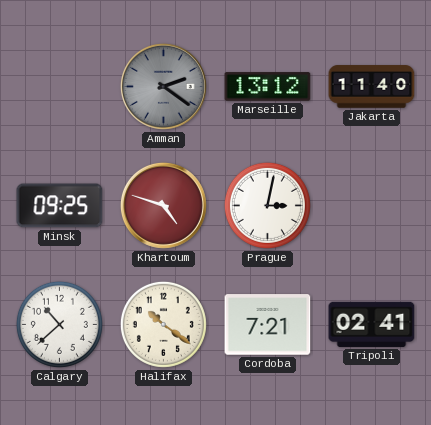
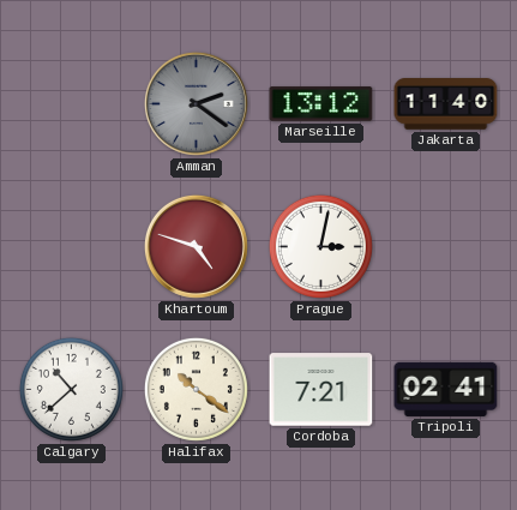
Minsk: 09:25 -> none
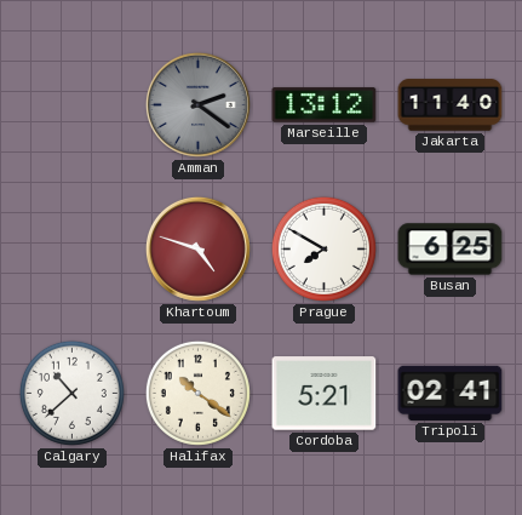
Prague: 3:02 -> 7:50
Busan: none -> 6:25
Cordoba: 7:21 -> 5:21
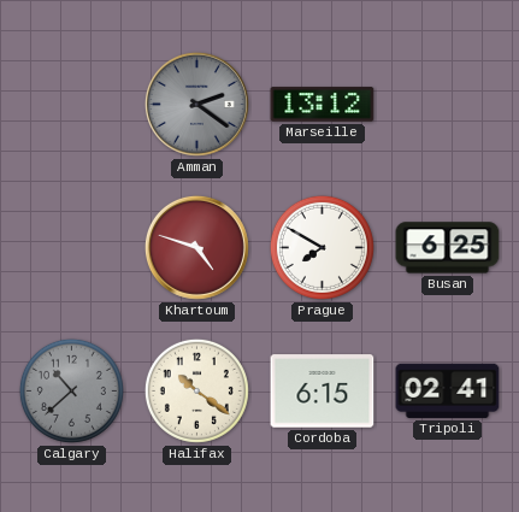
Jakarta: 11:40 -> none
Calgary dial: white -> grey
Cordoba: 5:21 -> 6:15
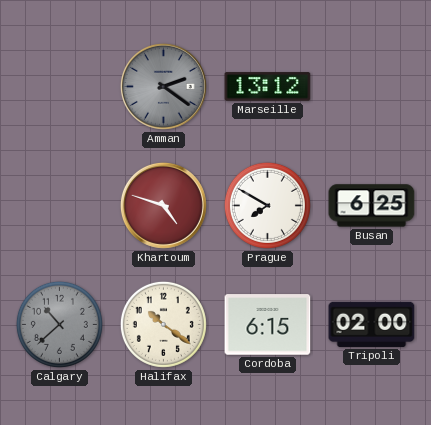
Tripoli: 02:41 -> 02:00
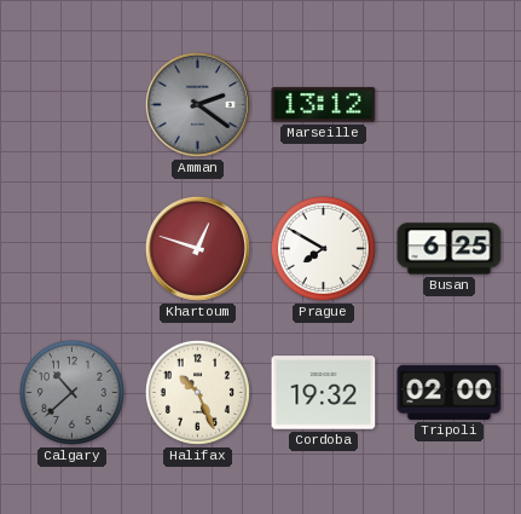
Khartoum: 4:48 -> 12:48
Halifax: 10:21 -> 10:26
Cordoba: 6:15 -> 19:32
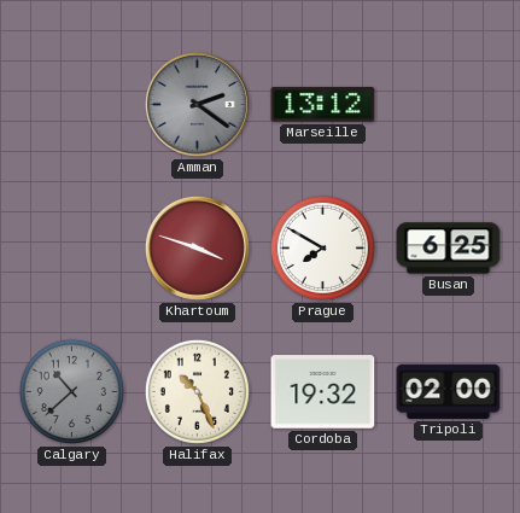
Khartoum: 12:48 -> 3:48
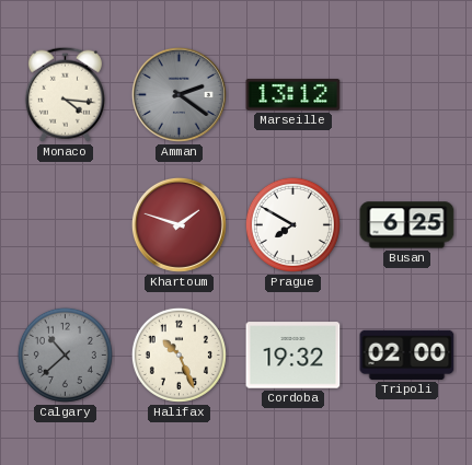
Monaco: none -> 4:16
Khartoum: 3:48 -> 1:48
